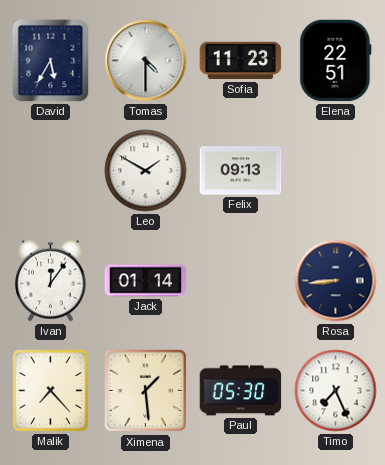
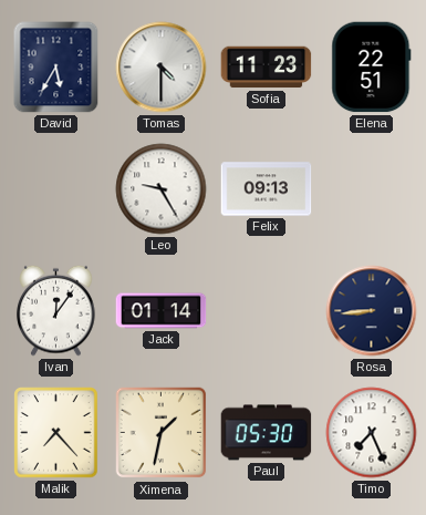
Leo: 1:50 -> 9:25
Ximena: 1:29 -> 1:32
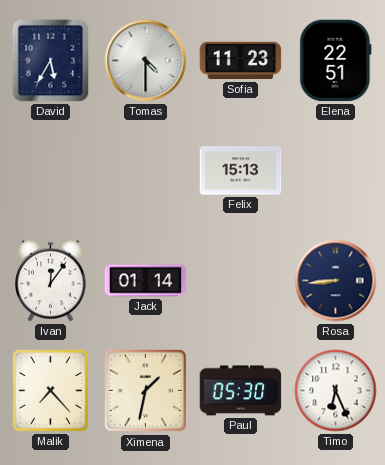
Leo: 9:25 -> none
Felix: 09:13 -> 15:13
Timo: 7:26 -> 6:26
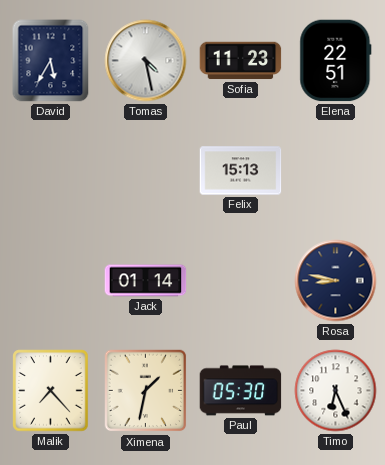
Tomas: 4:30 -> 4:28
Ivan: 12:06 -> none
Rosa: 8:44 -> 8:47
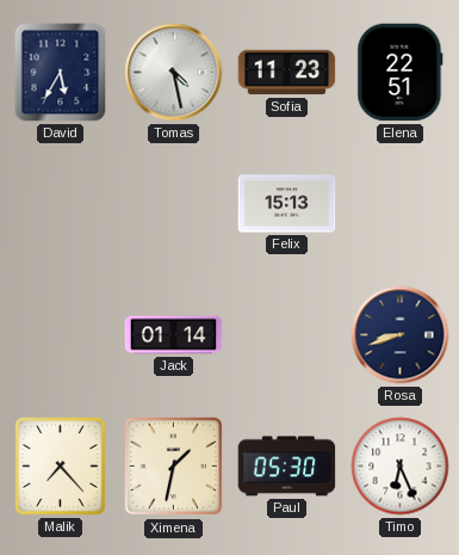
Rosa: 8:47 -> 8:42
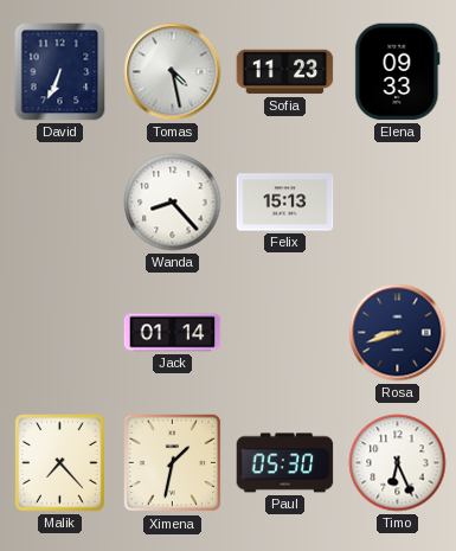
David: 5:35 -> 6:34
Elena: 22:51 -> 09:33
Wanda: none -> 8:23
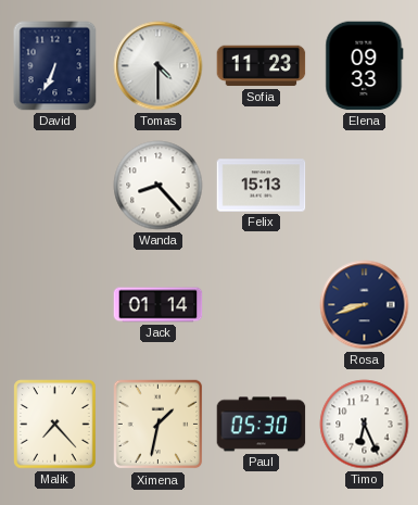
Tomas: 4:28 -> 4:30
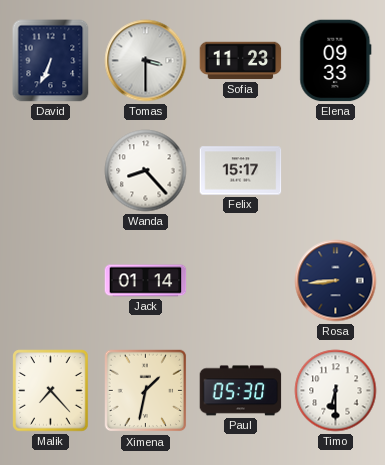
Tomas: 4:30 -> 3:30
Felix: 15:13 -> 15:17
Rosa: 8:42 -> 8:44
Timo: 6:26 -> 6:30
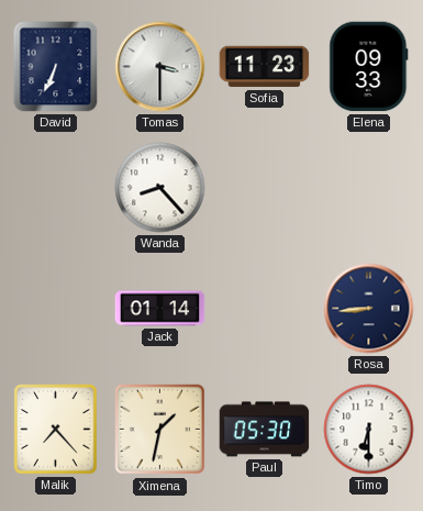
Felix: 15:17 -> none
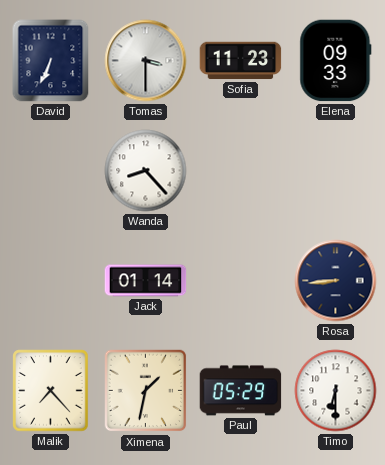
Paul: 05:30 -> 05:29
